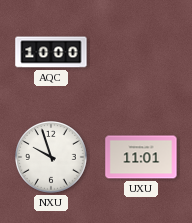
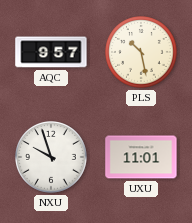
AQC: 10:00 -> 9:57
PLS: none -> 10:28
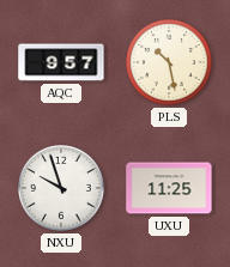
UXU: 11:01 -> 11:25
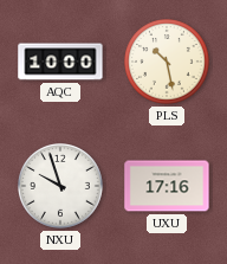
AQC: 9:57 -> 10:00
UXU: 11:25 -> 17:16
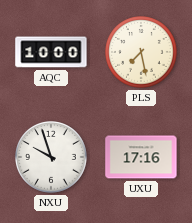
PLS: 10:28 -> 7:28
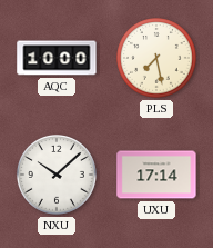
NXU: 9:57 -> 10:08
UXU: 17:16 -> 17:14
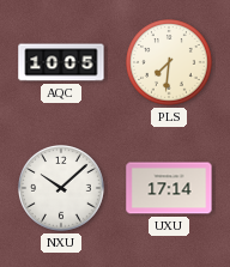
AQC: 10:00 -> 10:05
PLS: 7:28 -> 7:31
